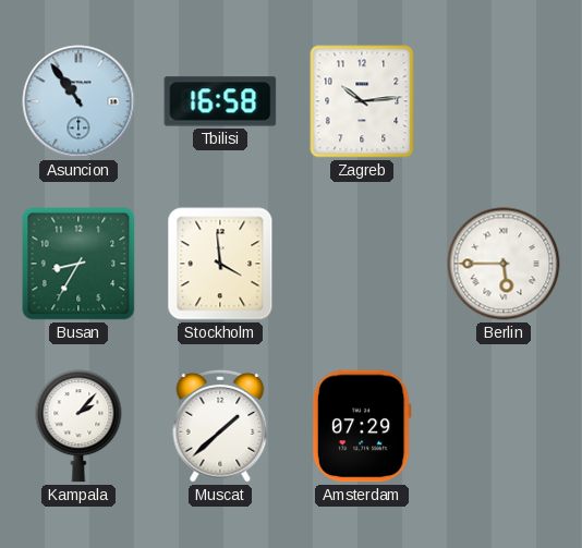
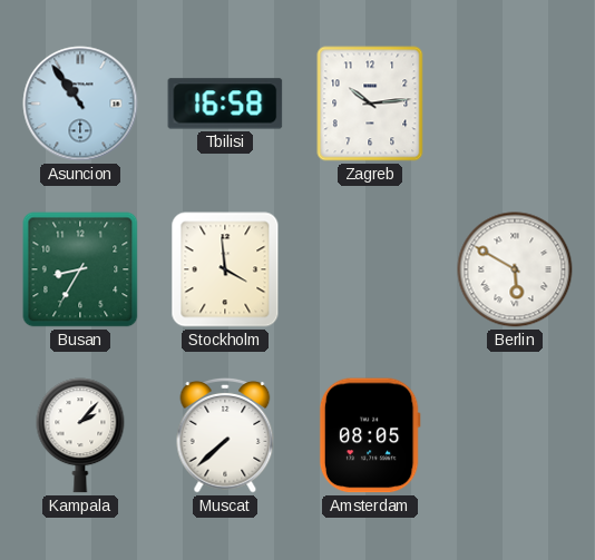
Berlin: 5:45 -> 5:50
Muscat: 1:38 -> 7:38
Amsterdam: 07:29 -> 08:05
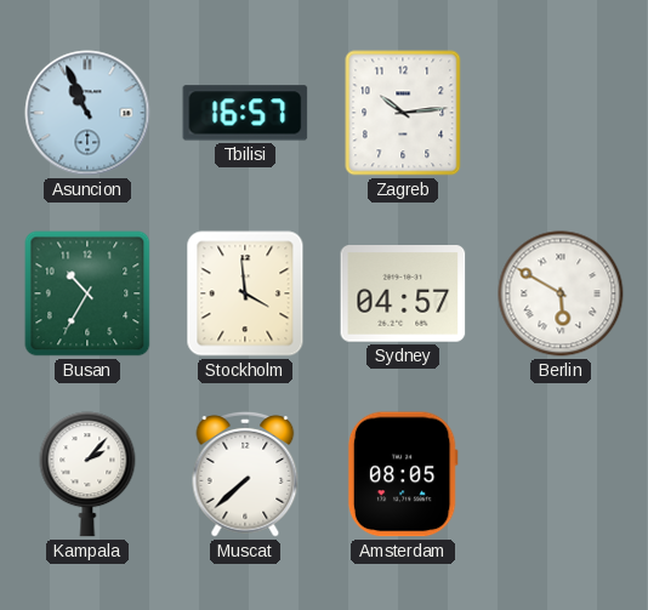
Asuncion: 10:54 -> 10:56
Tbilisi: 16:58 -> 16:57
Busan: 8:35 -> 10:35
Sydney: none -> 04:57
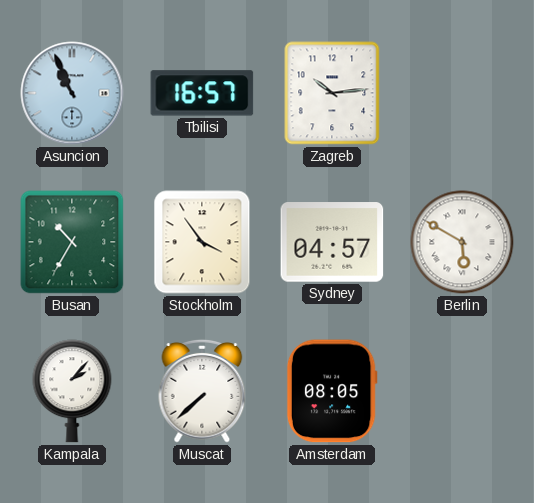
Stockholm: 3:59 -> 3:54
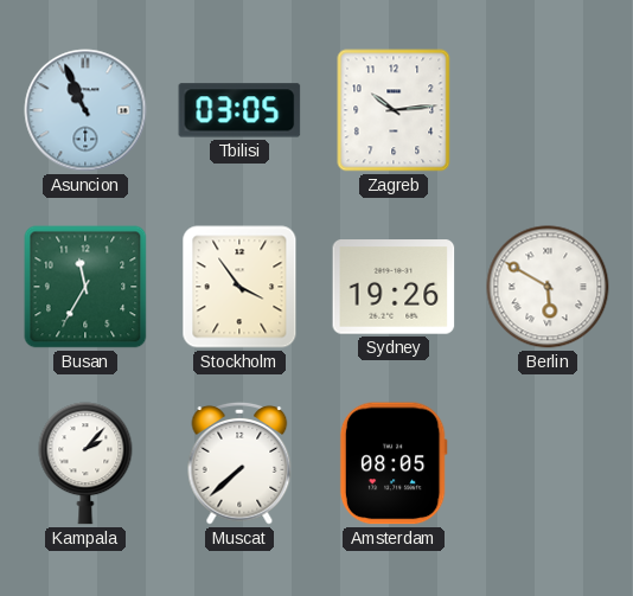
Tbilisi: 16:57 -> 03:05
Busan: 10:35 -> 11:35
Sydney: 04:57 -> 19:26
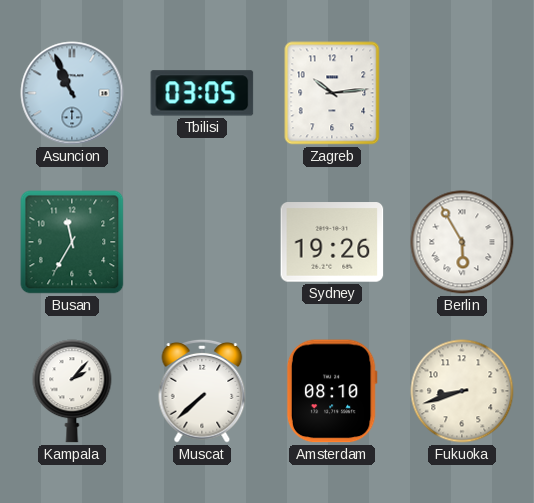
Stockholm: 3:54 -> none
Berlin: 5:50 -> 5:55
Amsterdam: 08:05 -> 08:10
Fukuoka: none -> 8:42
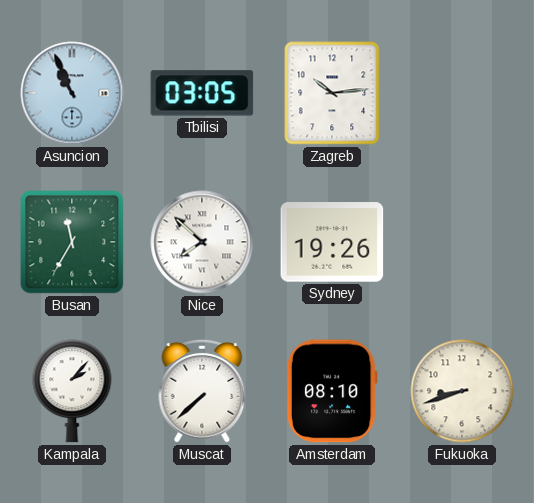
Nice: none -> 7:52
Berlin: 5:55 -> none
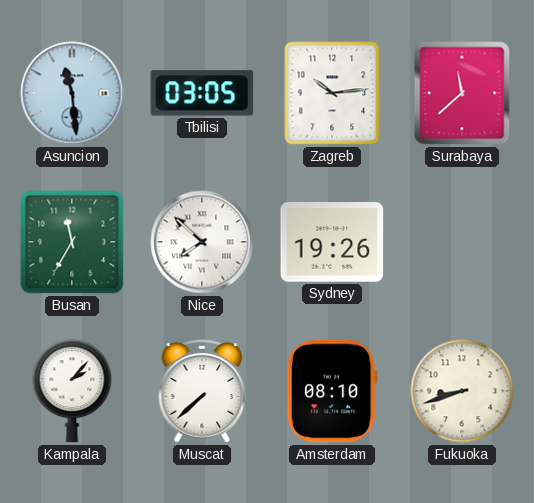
Asuncion: 10:56 -> 11:29
Surabaya: none -> 11:38
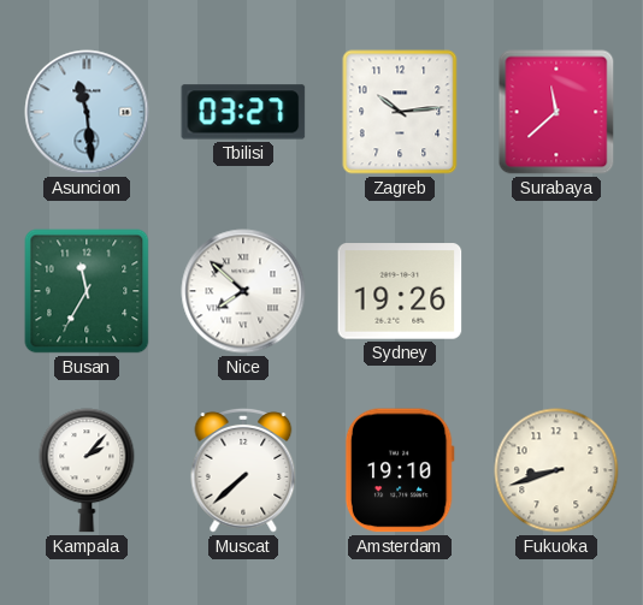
Tbilisi: 03:05 -> 03:27
Amsterdam: 08:10 -> 19:10
